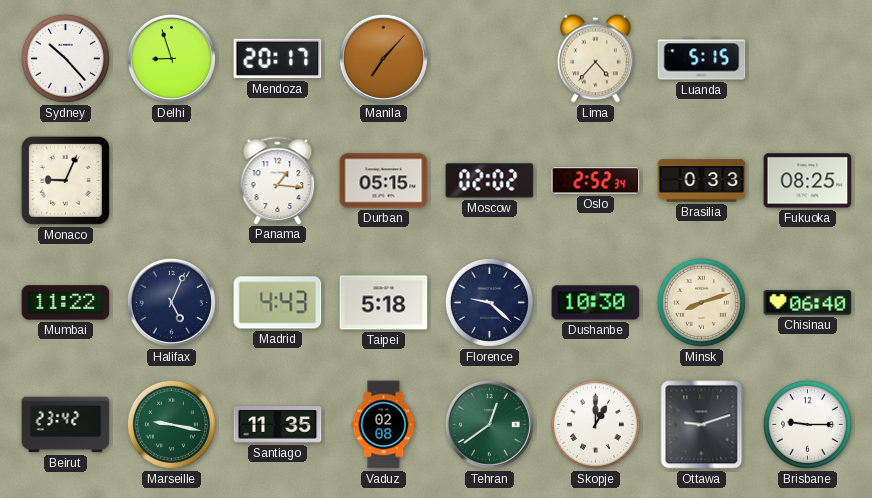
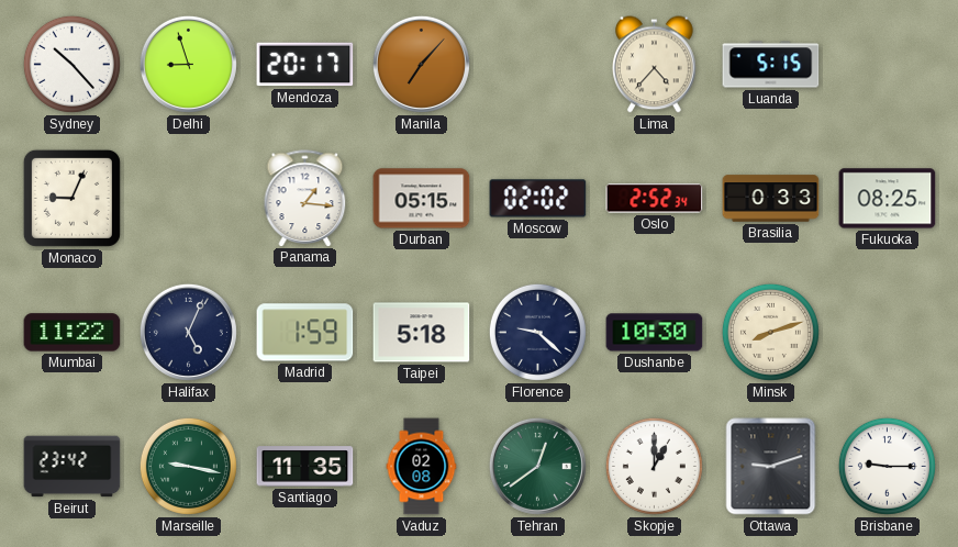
Madrid: 4:43 -> 1:59
Chisinau: 06:40 -> none
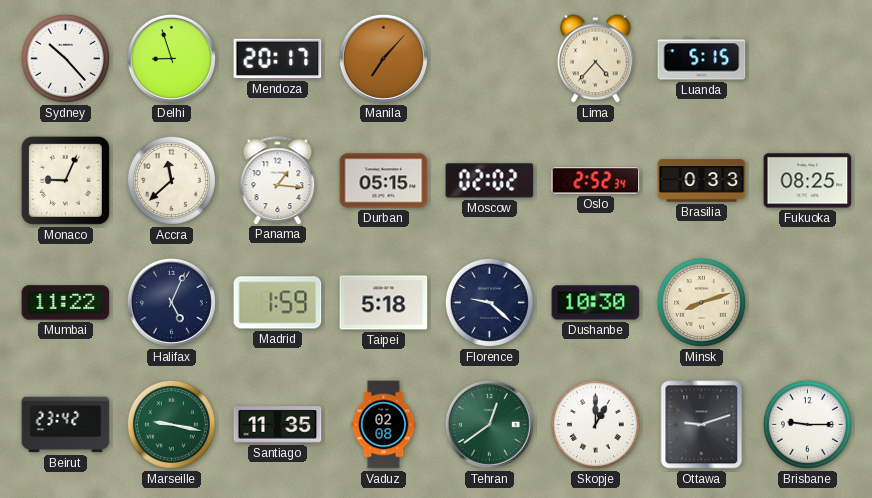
Accra: none -> 11:38
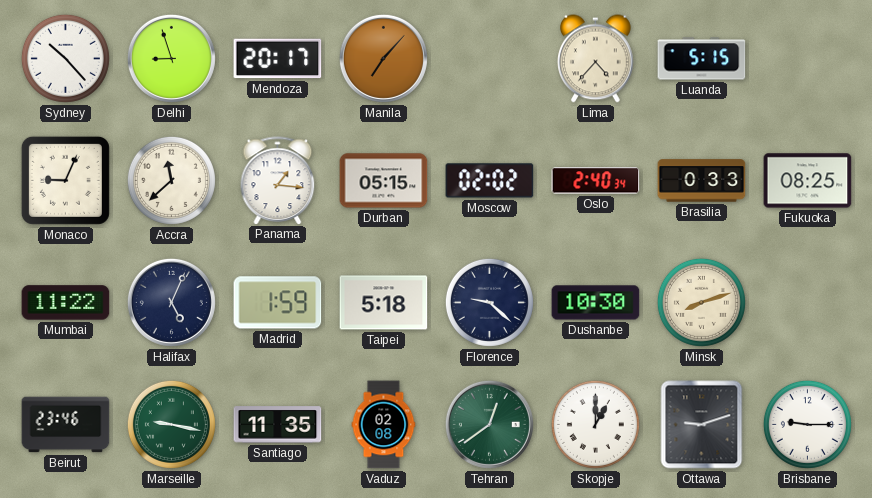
Oslo: 2:52 -> 2:40
Beirut: 23:42 -> 23:46
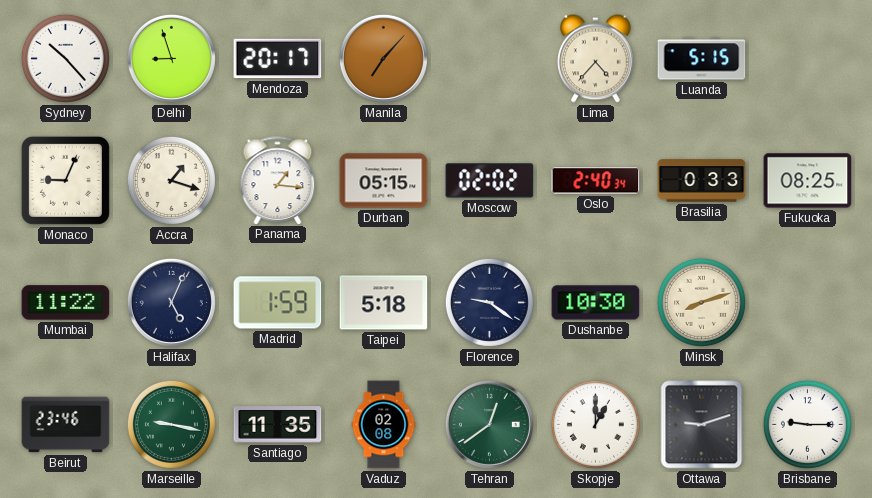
Accra: 11:38 -> 1:18
Florence: 9:22 -> 9:21
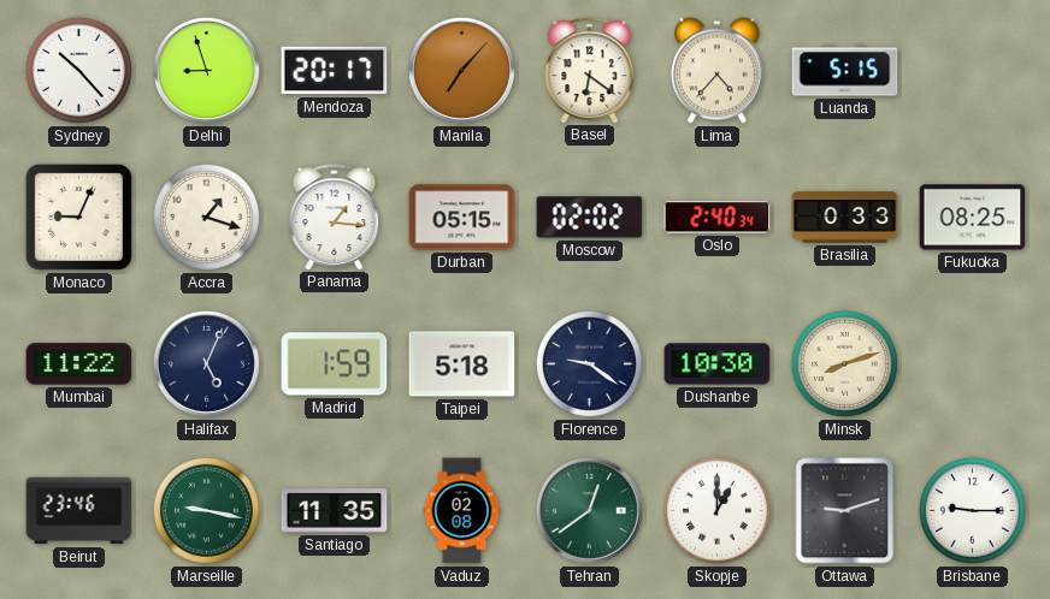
Basel: none -> 6:21
